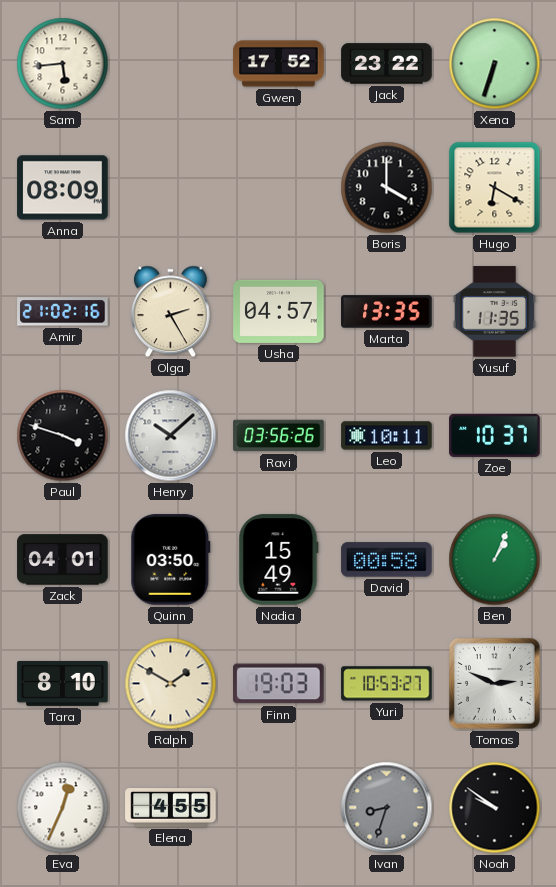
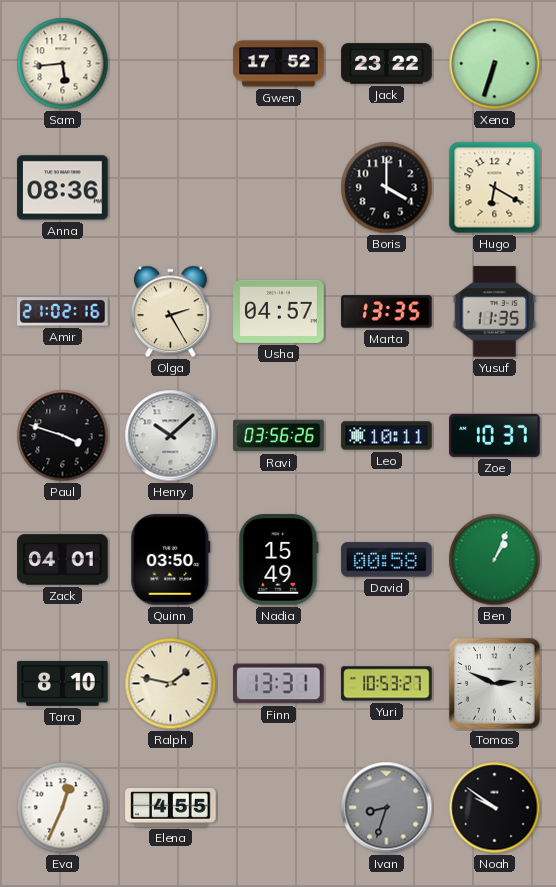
Anna: 08:09 -> 08:36
Ralph: 1:50 -> 1:47
Finn: 19:03 -> 13:31
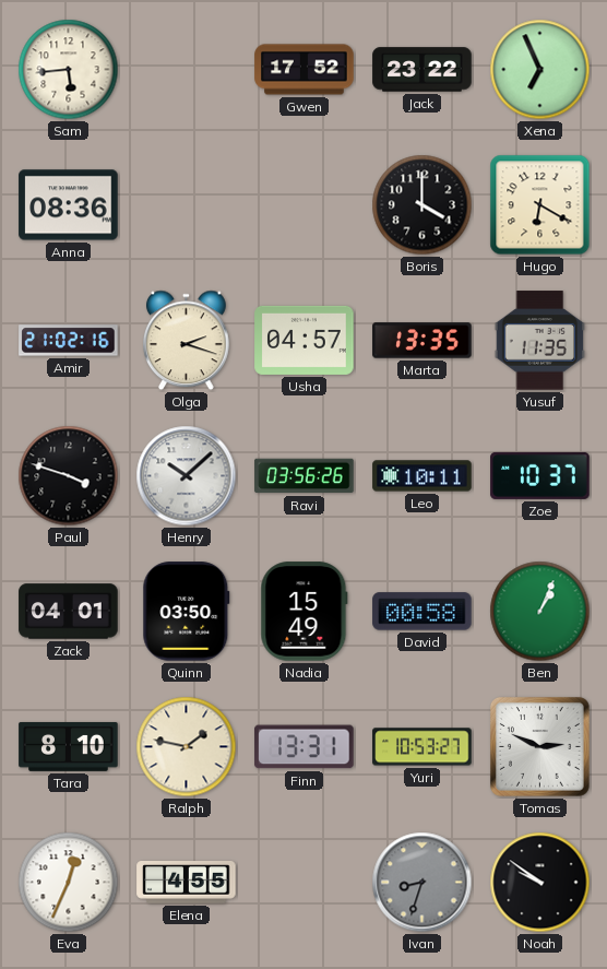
Xena: 6:33 -> 6:56
Olga: 2:25 -> 2:18
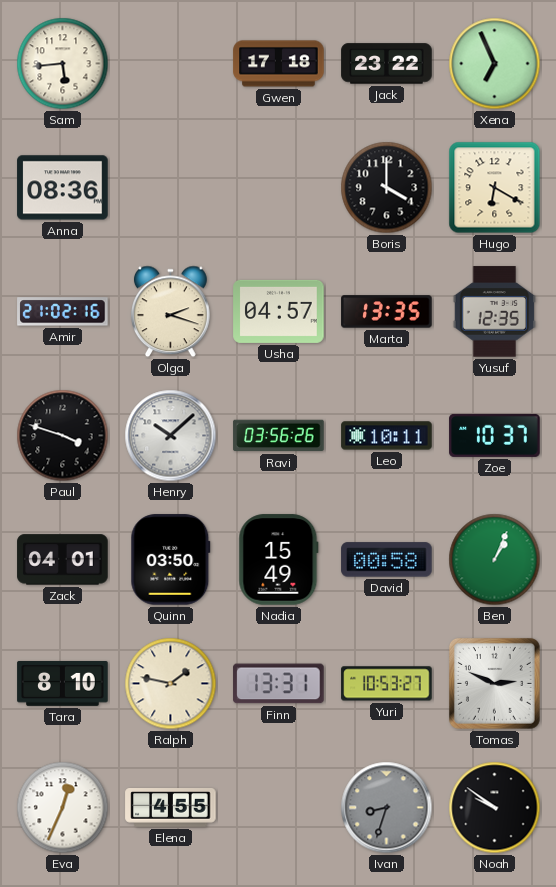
Gwen: 17:52 -> 17:18
Yusuf: 11:35 -> 12:35
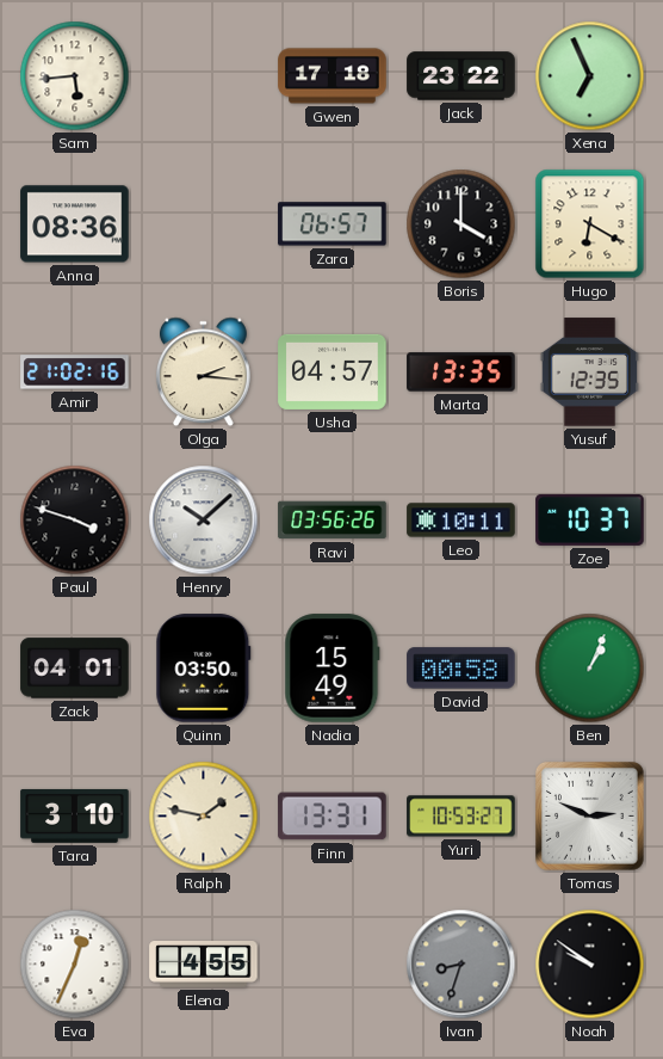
Zara: none -> 06:57
Olga: 2:18 -> 2:16
Tara: 8:10 -> 3:10
